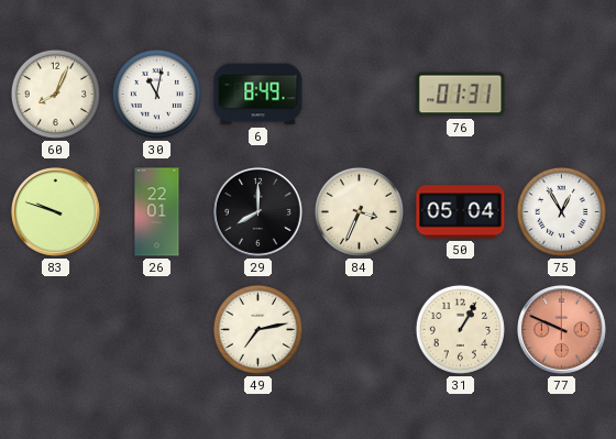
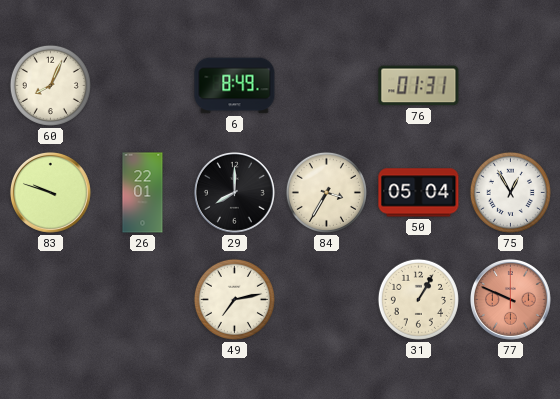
30: 11:02 -> none
84: 3:34 -> 3:35
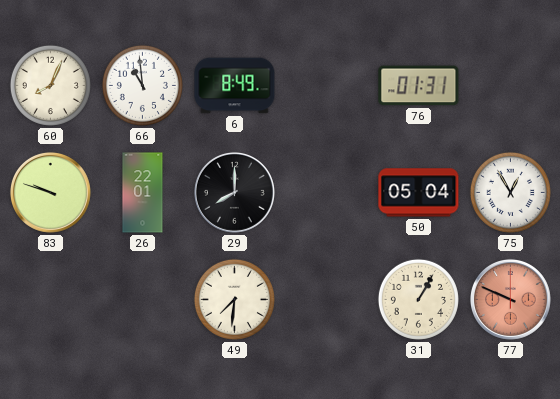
66: none -> 10:59
84: 3:35 -> none
49: 7:13 -> 7:31
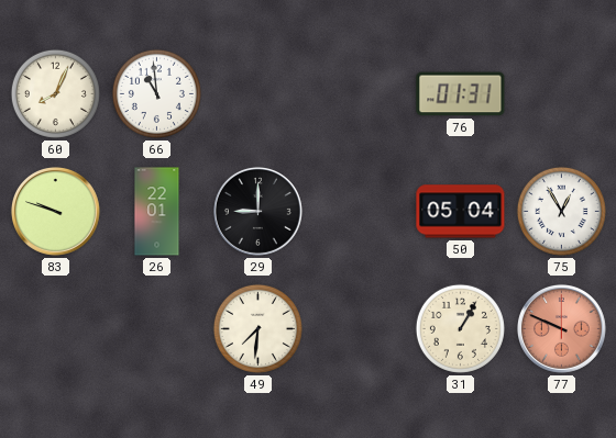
6: 8:49 -> none
29: 8:00 -> 9:00
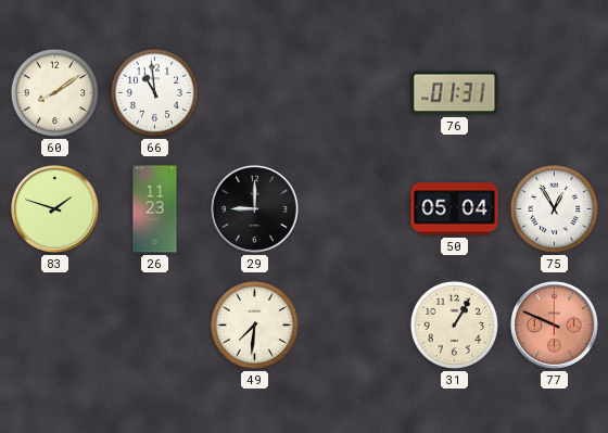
60: 8:04 -> 8:09
83: 9:48 -> 1:48
26: 22:01 -> 11:23
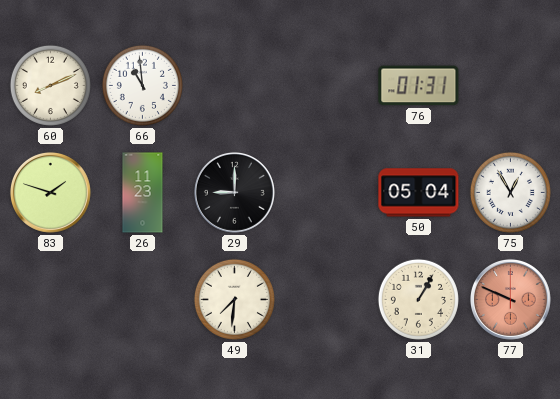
60: 8:09 -> 8:11
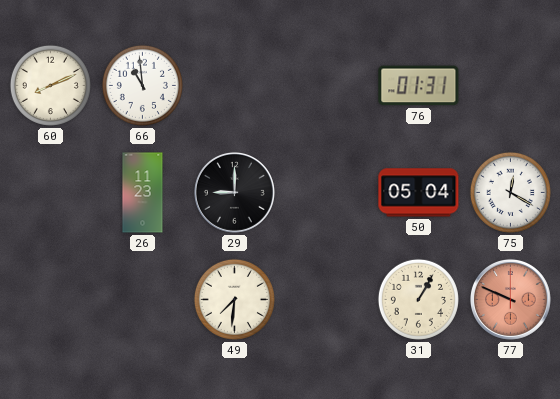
83: 1:48 -> none
75: 12:55 -> 12:20
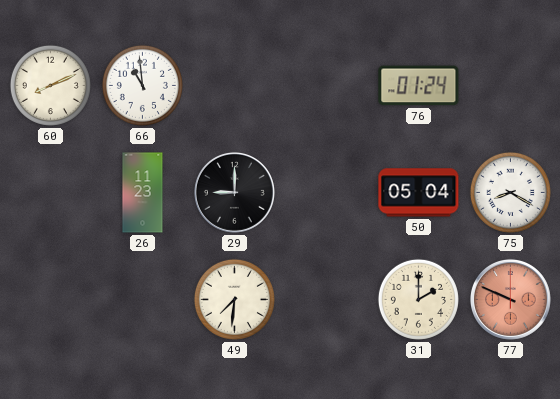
76: 01:31 -> 01:24
75: 12:20 -> 8:20
31: 1:05 -> 2:00
